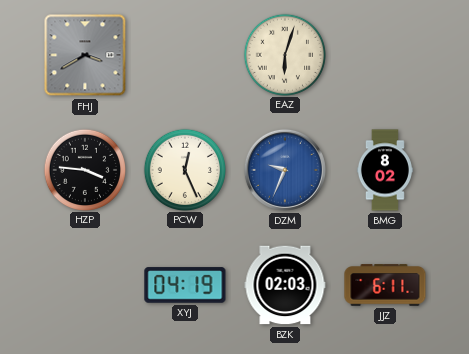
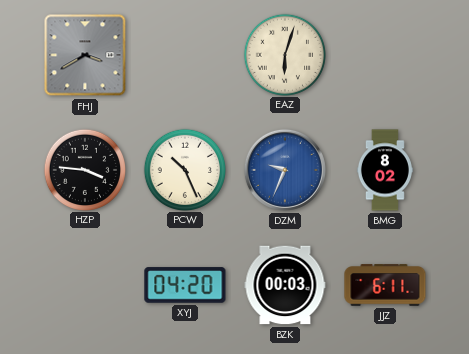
PCW: 12:26 -> 10:26
XYJ: 04:19 -> 04:20
BZK: 02:03 -> 00:03
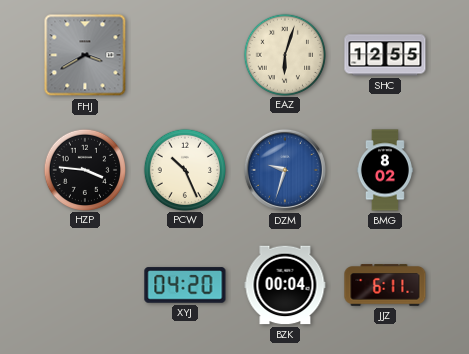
SHC: none -> 12:55
DZM: 9:34 -> 9:33
BZK: 00:03 -> 00:04
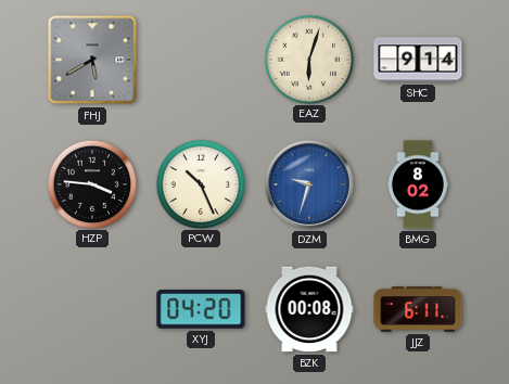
FHJ: 3:40 -> 5:40
SHC: 12:55 -> 9:14
BZK: 00:04 -> 00:08
